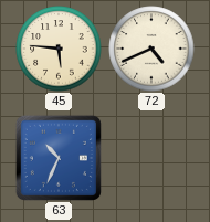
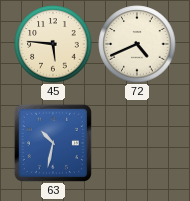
63: 10:34 -> 10:32
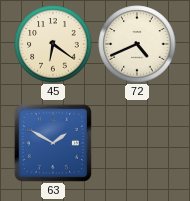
45: 5:46 -> 6:21
63: 10:32 -> 1:50
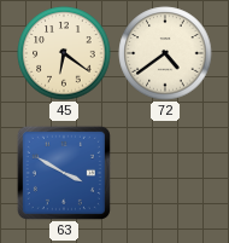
72: 4:41 -> 4:39
63: 1:50 -> 3:50
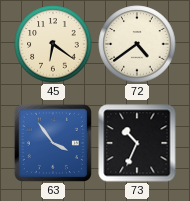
63: 3:50 -> 3:54
73: none -> 10:34
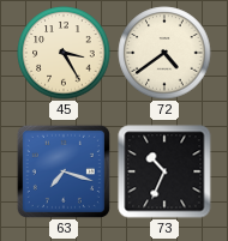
45: 6:21 -> 3:25
63: 3:54 -> 7:18
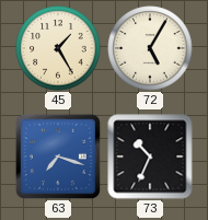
45: 3:25 -> 1:25
72: 4:39 -> 5:05
